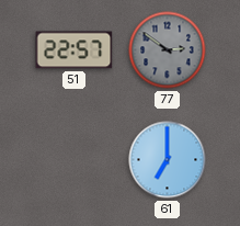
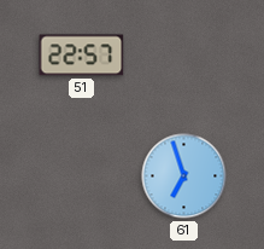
77: 2:51 -> none
61: 7:00 -> 6:57
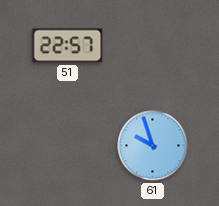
61: 6:57 -> 9:57
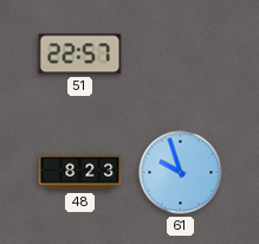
48: none -> 8:23
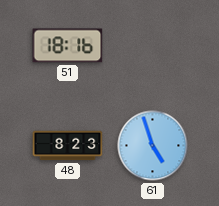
51: 22:57 -> 18:16
61: 9:57 -> 4:57
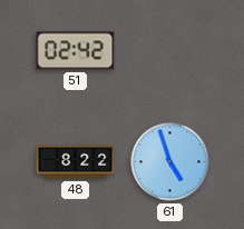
51: 18:16 -> 02:42
48: 8:23 -> 8:22
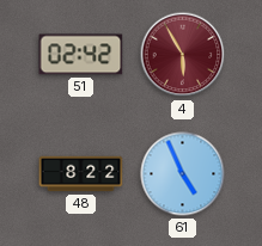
4: none -> 5:55
61: 4:57 -> 4:56
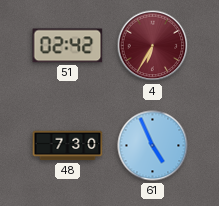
4: 5:55 -> 6:35
48: 8:22 -> 7:30
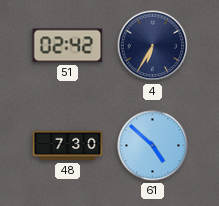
4 dial: burgundy -> navy
61: 4:56 -> 4:52
